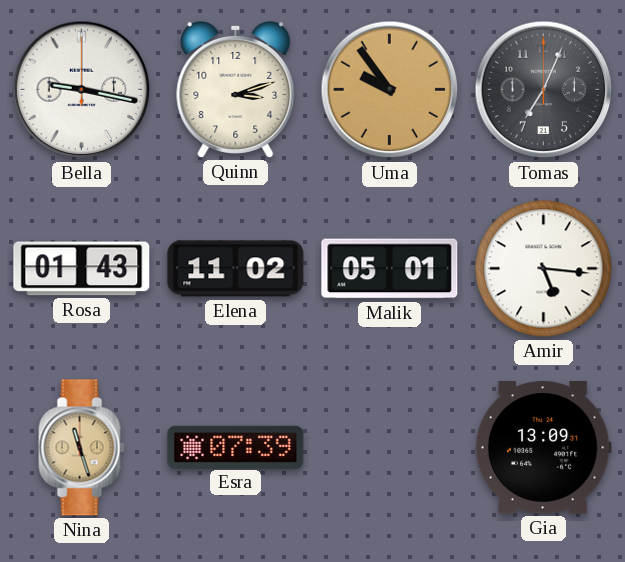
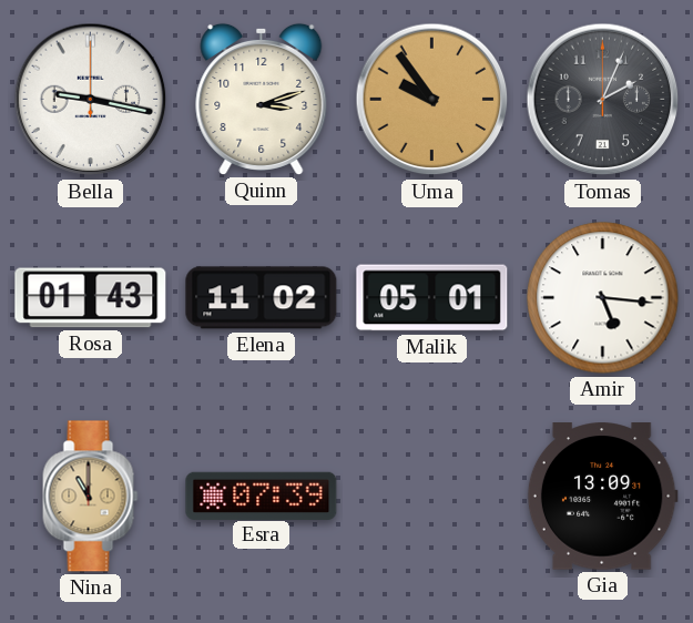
Tomas: 7:04 -> 2:04
Nina: 11:27 -> 11:00
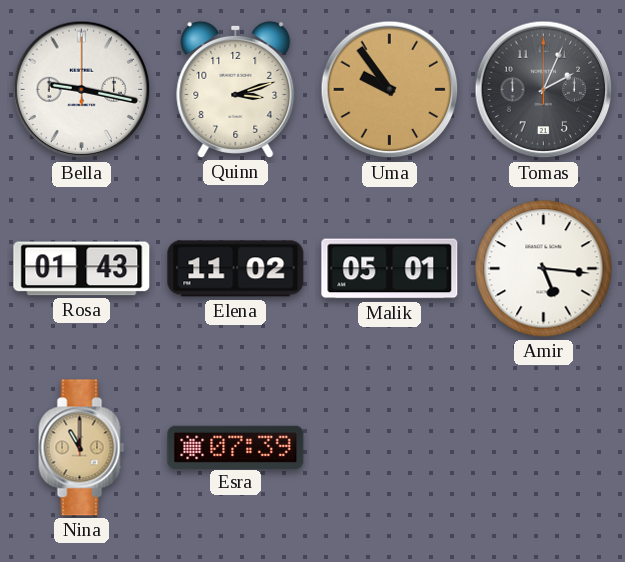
Gia: 13:09 -> none
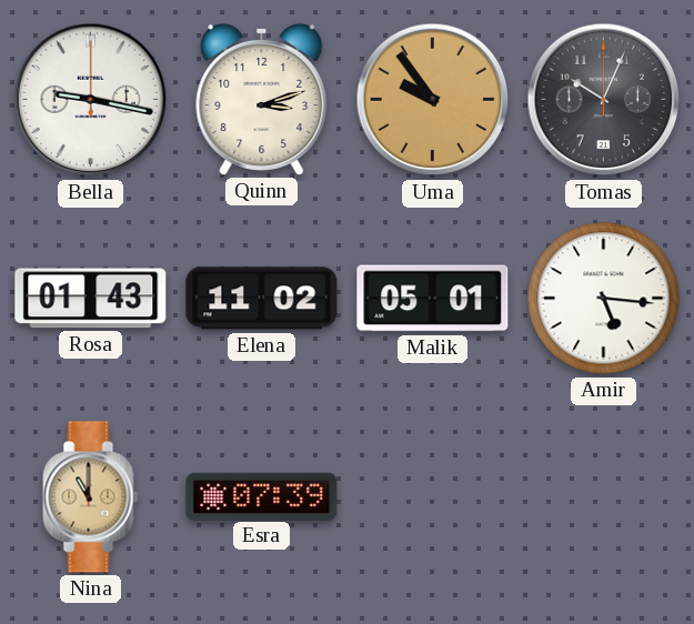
Tomas: 2:04 -> 10:04
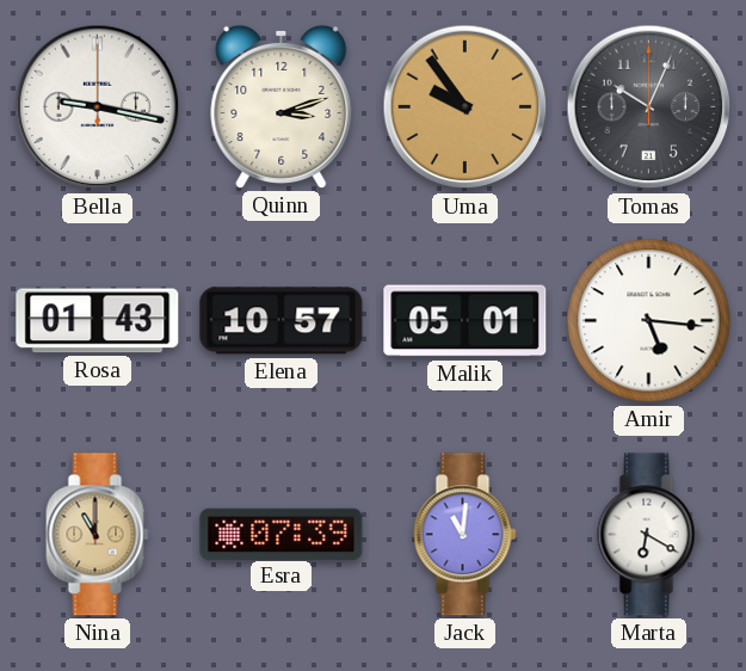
Elena: 11:02 -> 10:57
Jack: none -> 11:01
Marta: none -> 6:20
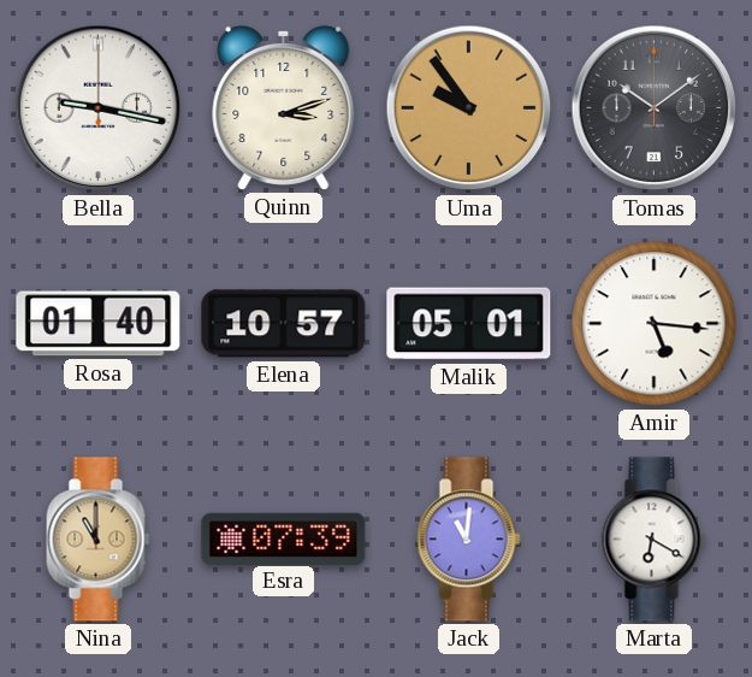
Tomas: 10:04 -> 10:09
Rosa: 01:43 -> 01:40
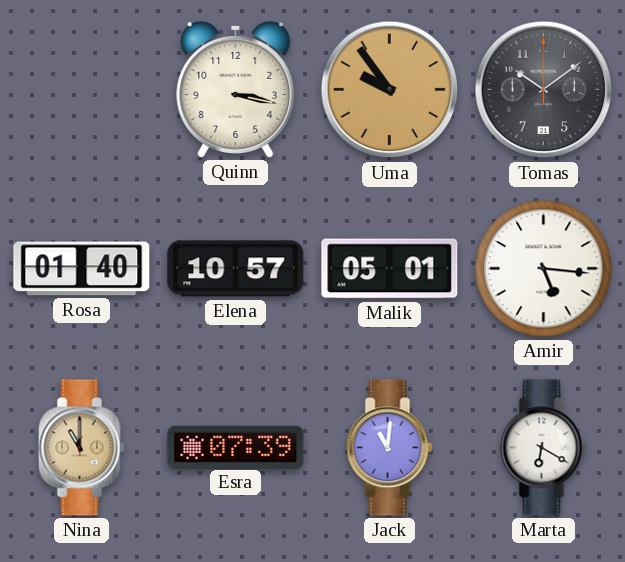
Bella: 9:17 -> none
Quinn: 3:12 -> 3:17
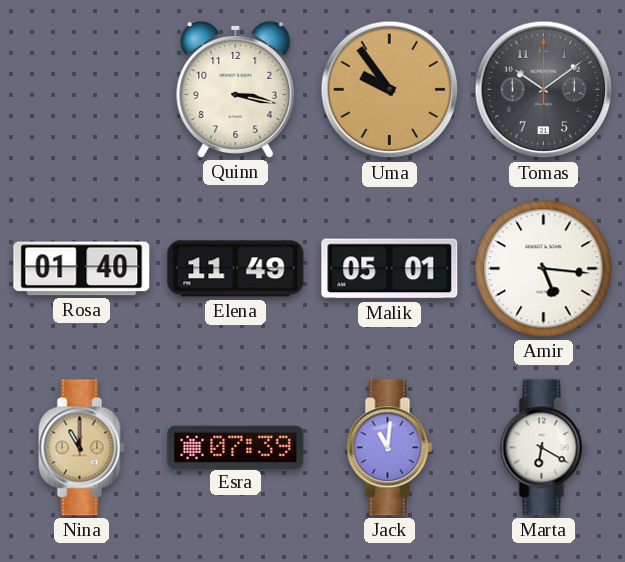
Elena: 10:57 -> 11:49
